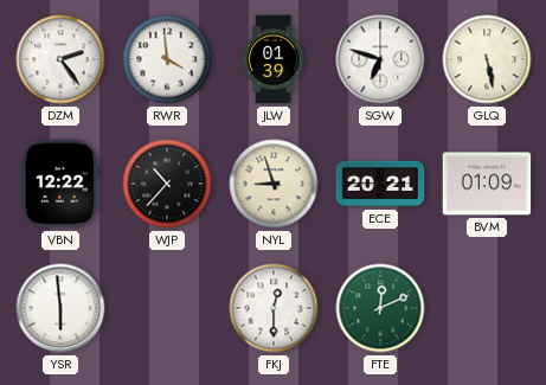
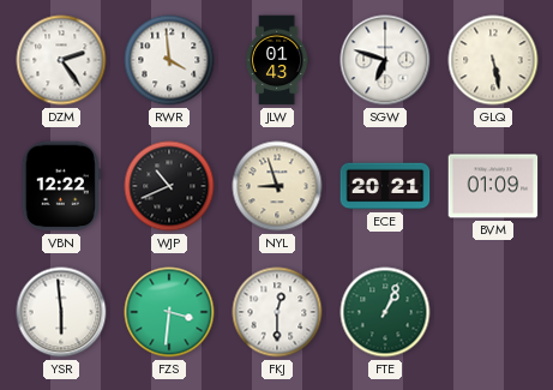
JLW: 01:39 -> 01:43
WJP: 10:37 -> 10:41
FZS: none -> 3:31
FTE: 12:11 -> 1:04
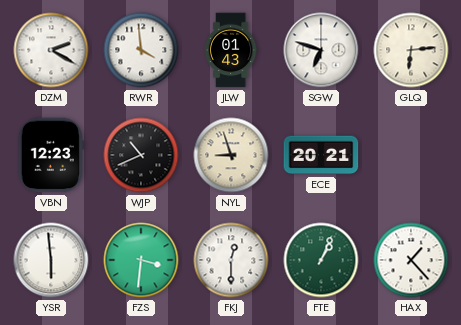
DZM: 2:24 -> 2:20
GLQ: 5:28 -> 6:14
VBN: 12:22 -> 12:23
BVM: 01:09 -> none
HAX: none -> 1:23
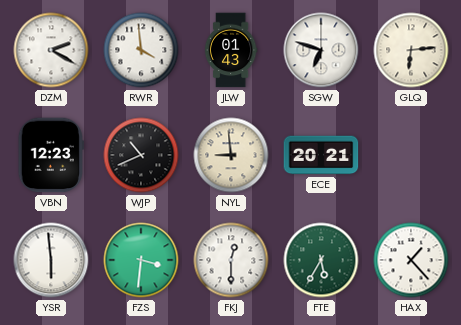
NYL: 8:57 -> 8:59
FTE: 1:04 -> 5:35
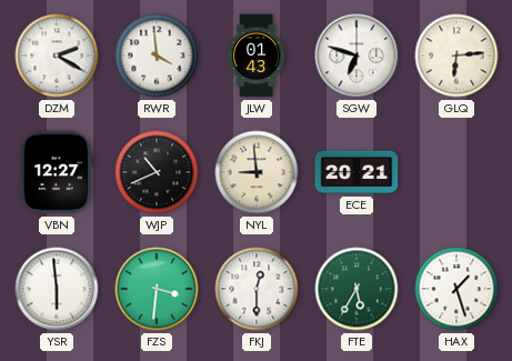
VBN: 12:23 -> 12:27
HAX: 1:23 -> 1:27
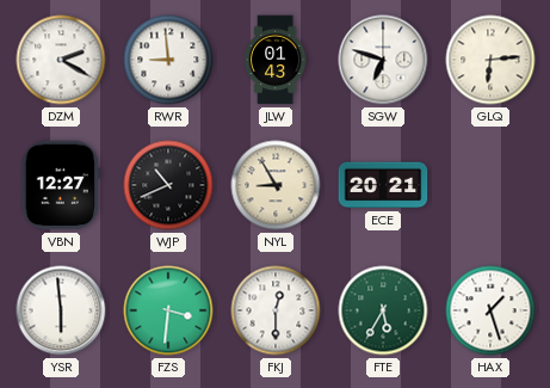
RWR: 3:59 -> 8:59
NYL: 8:59 -> 8:55
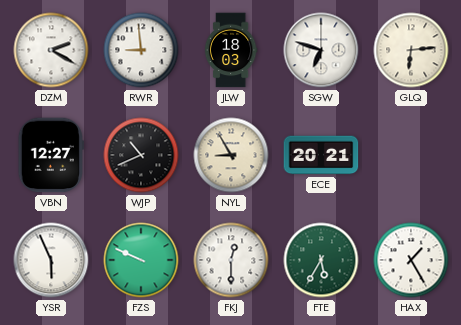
JLW: 01:43 -> 18:03
YSR: 5:59 -> 5:56
FZS: 3:31 -> 9:49
HAX: 1:27 -> 1:25
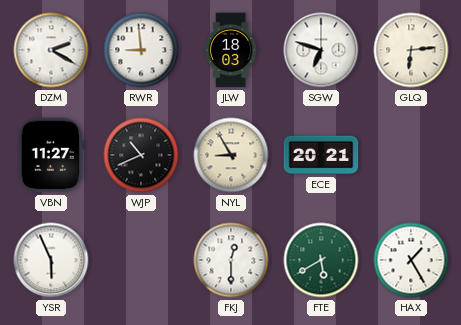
VBN: 12:27 -> 11:27
FZS: 9:49 -> none
FTE: 5:35 -> 5:40
